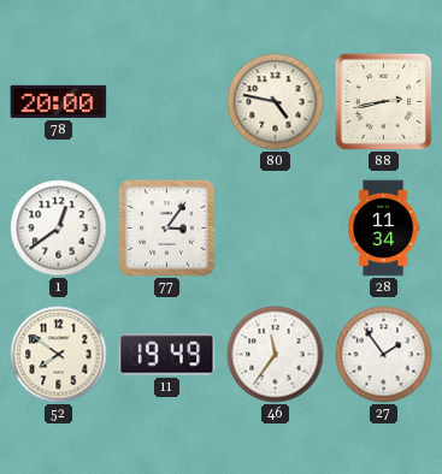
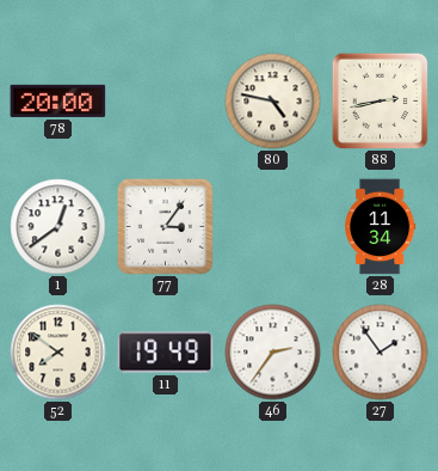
46: 11:36 -> 2:36
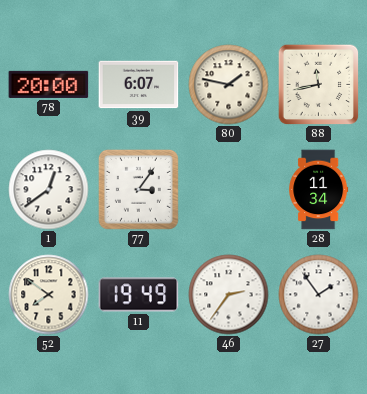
39: none -> 6:07
80: 4:47 -> 1:47
88: 2:43 -> 11:43
